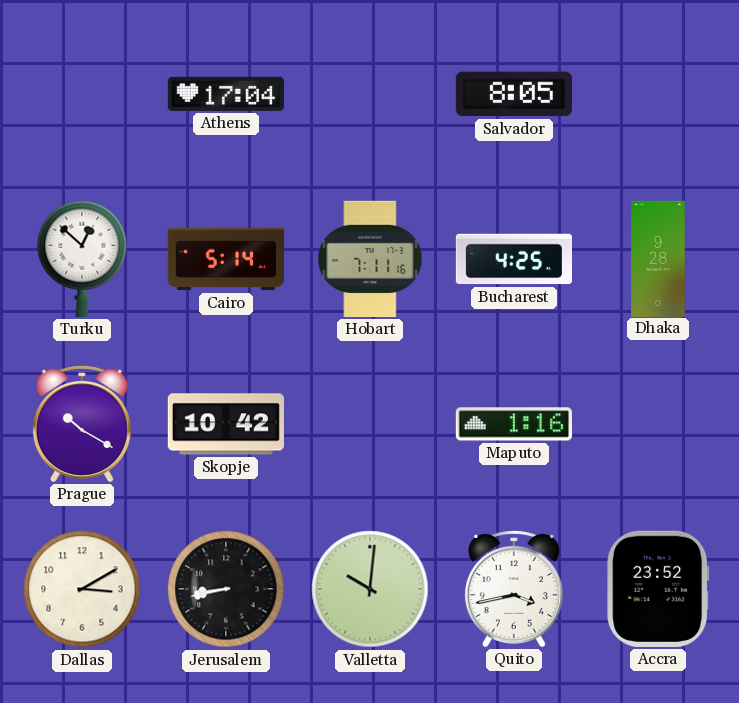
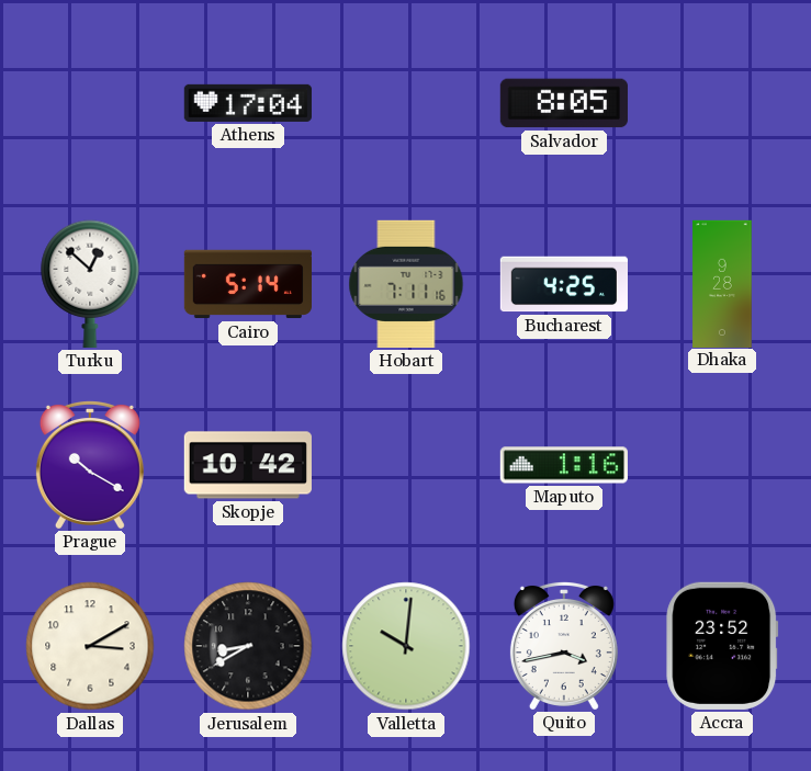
Jerusalem: 8:43 -> 8:40
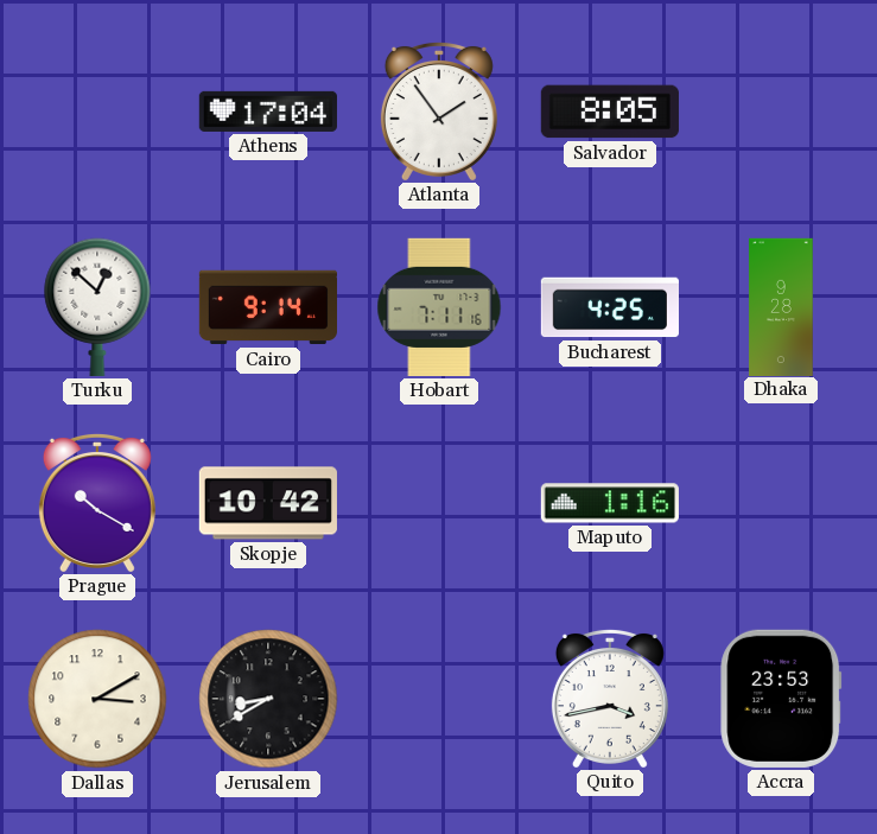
Atlanta: none -> 1:54
Cairo: 5:14 -> 9:14
Valletta: 10:01 -> none
Accra: 23:52 -> 23:53
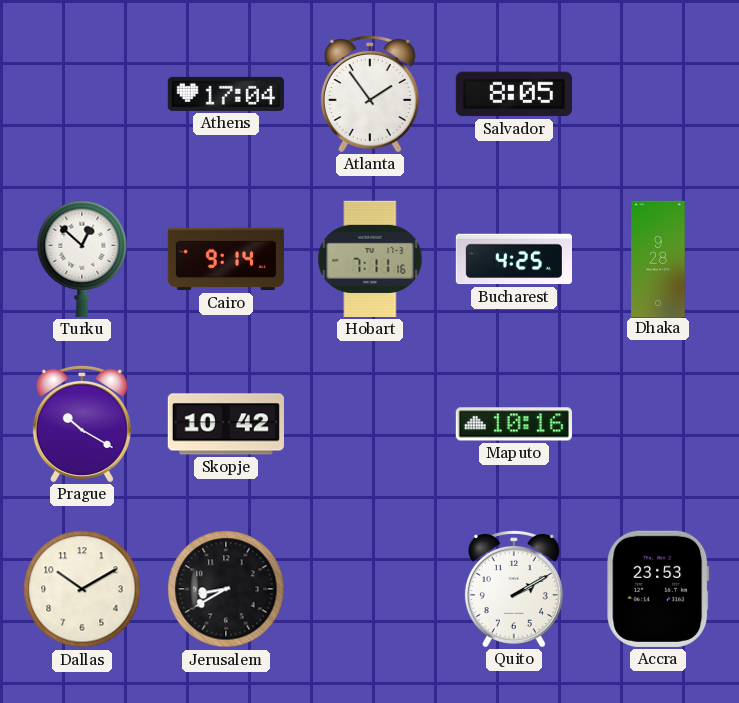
Maputo: 1:16 -> 10:16
Dallas: 3:10 -> 10:10
Quito: 3:43 -> 2:10
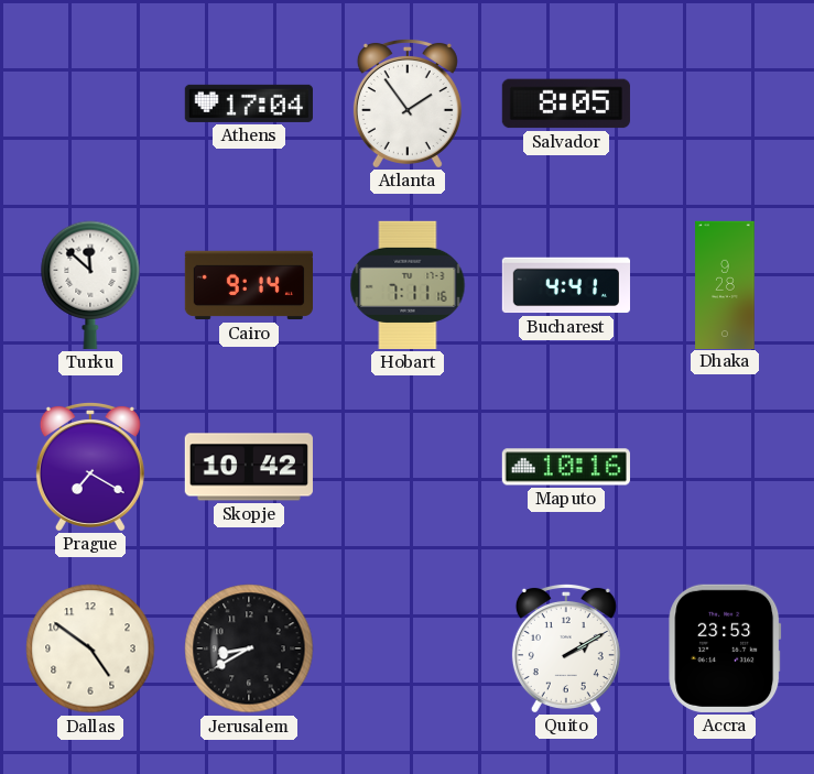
Turku: 12:52 -> 11:52
Bucharest: 4:25 -> 4:41
Prague: 10:20 -> 7:20
Dallas: 10:10 -> 4:51
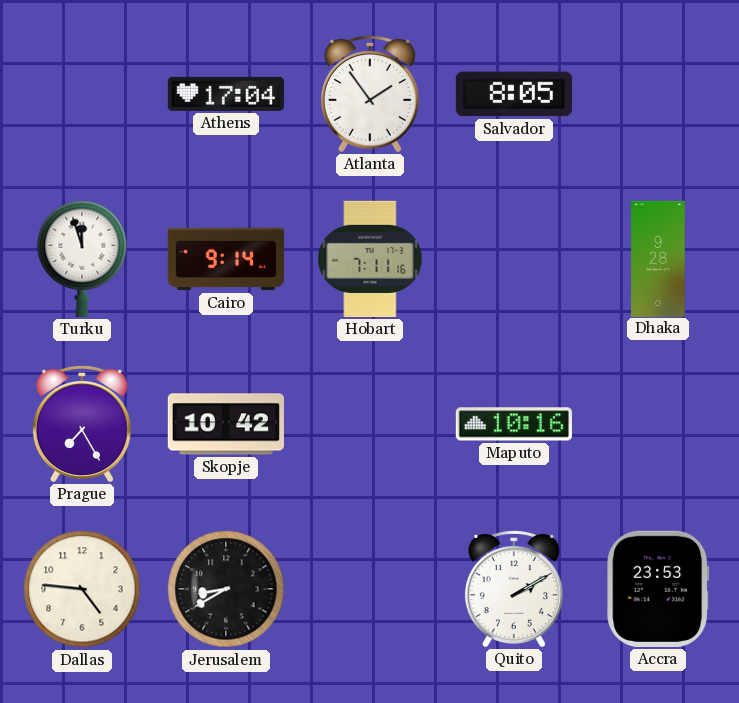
Turku: 11:52 -> 11:57
Bucharest: 4:41 -> none
Prague: 7:20 -> 7:25
Dallas: 4:51 -> 4:46
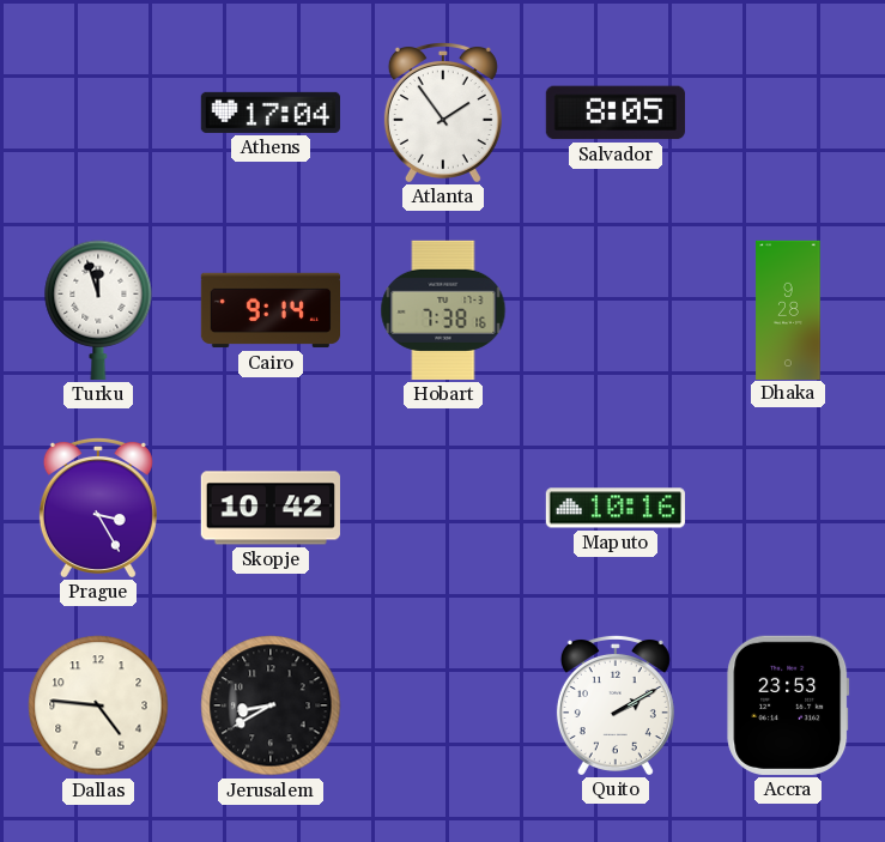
Hobart: 7:11 -> 7:38
Prague: 7:25 -> 3:25
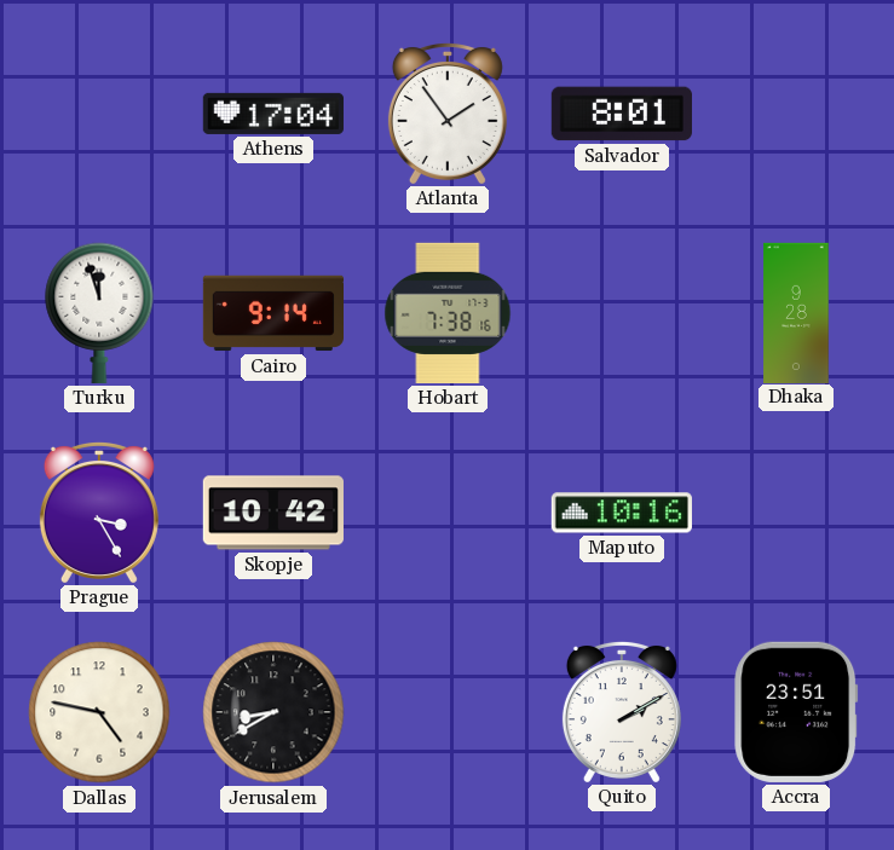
Salvador: 8:05 -> 8:01
Dallas: 4:46 -> 4:47
Accra: 23:53 -> 23:51
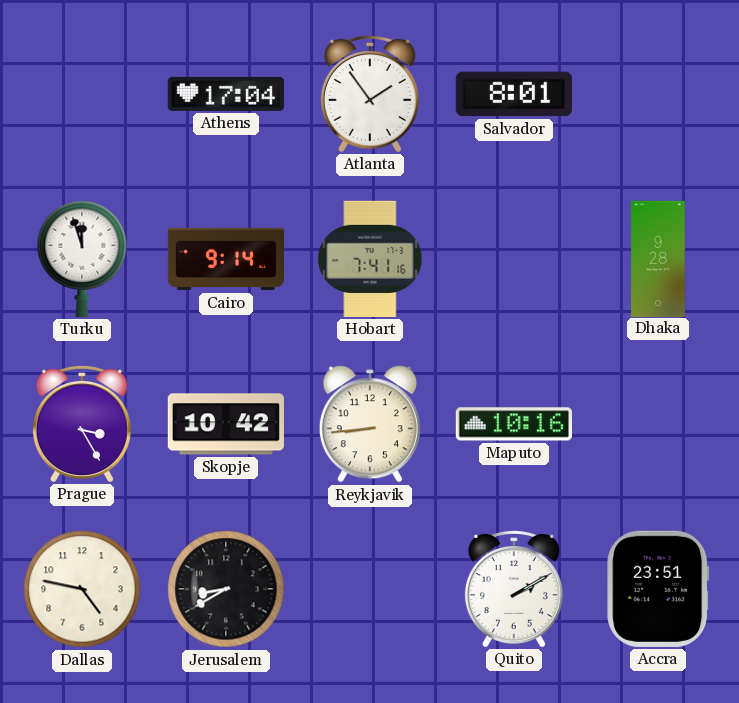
Hobart: 7:38 -> 7:41
Reykjavik: none -> 8:44
